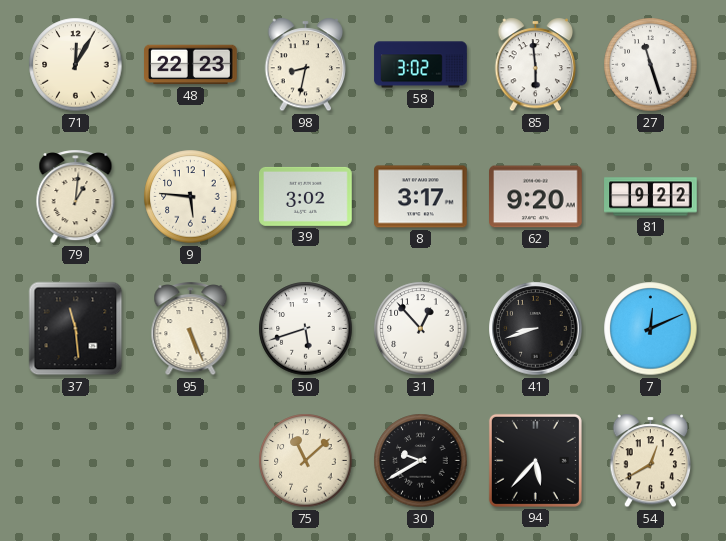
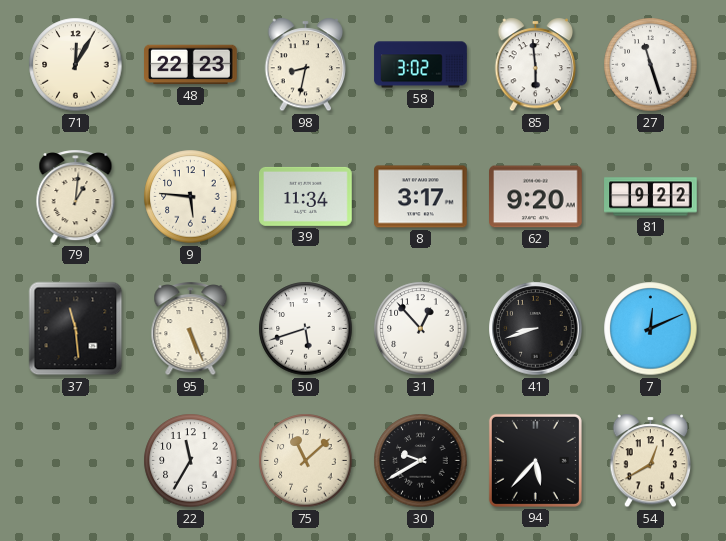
39: 3:02 -> 11:34
22: none -> 11:35
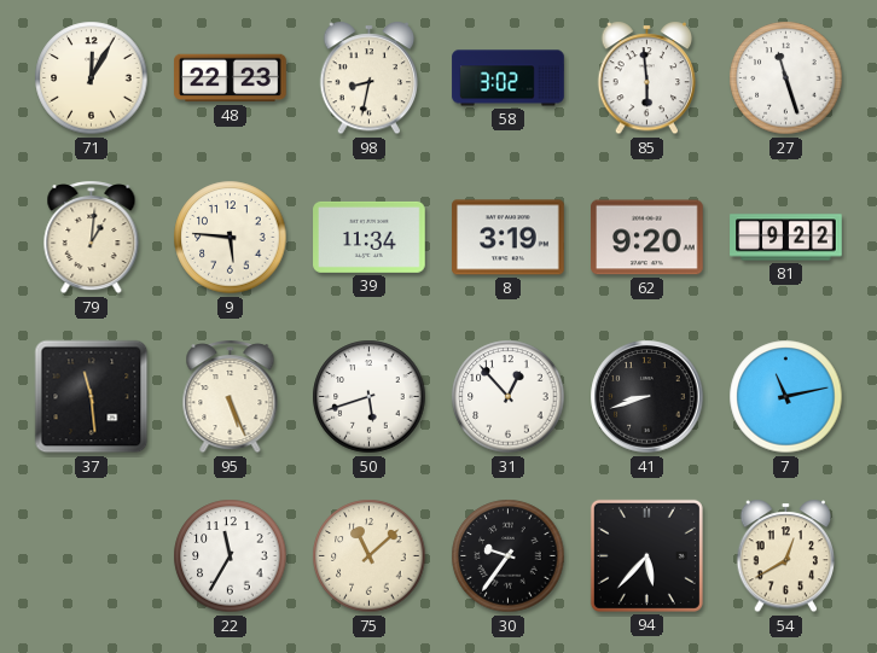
8: 3:17 -> 3:19
7: 12:11 -> 11:13
30: 9:40 -> 9:36
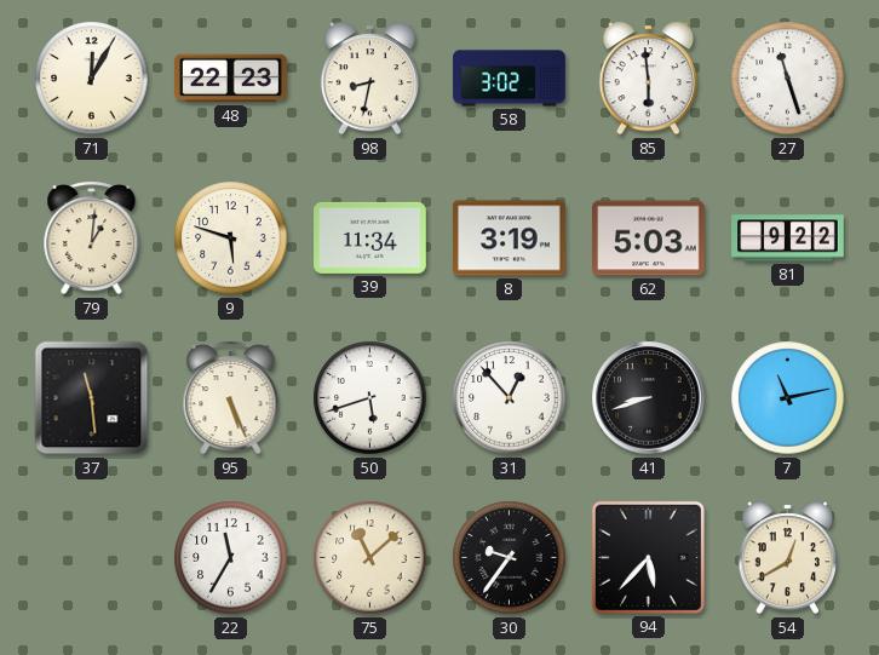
9: 5:46 -> 5:48
62: 9:20 -> 5:03
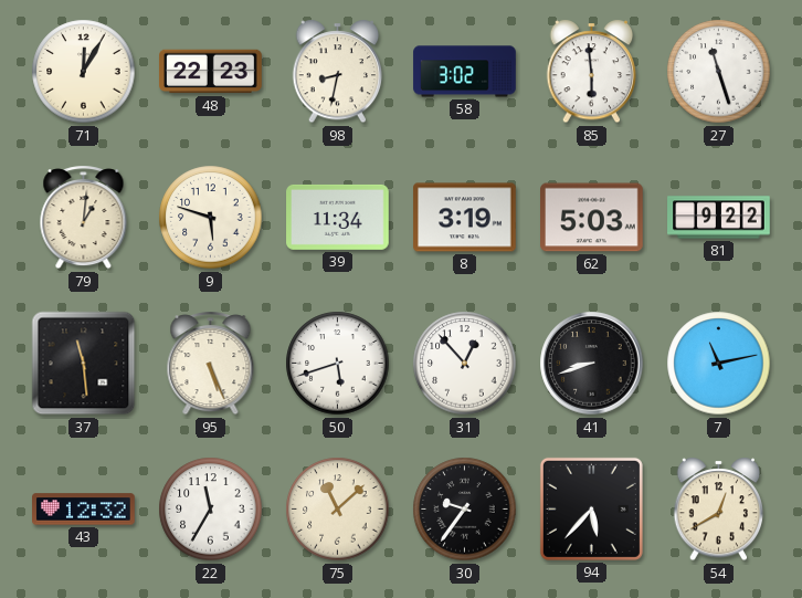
43: none -> 12:32
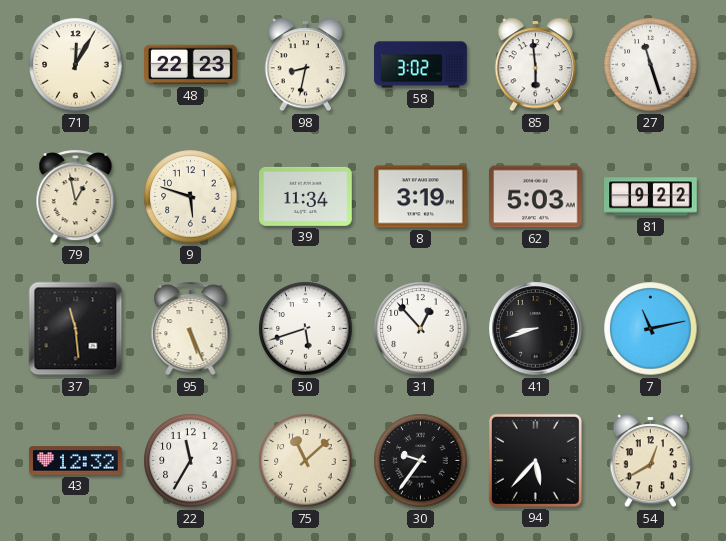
79: 1:01 -> 12:58
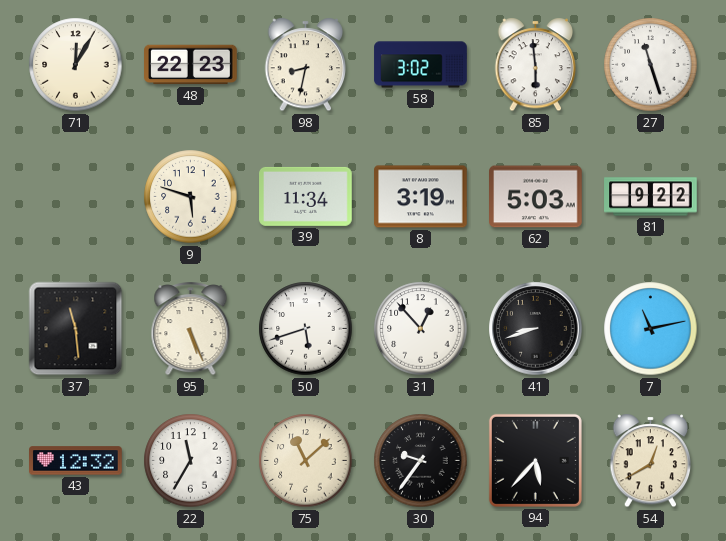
79: 12:58 -> none
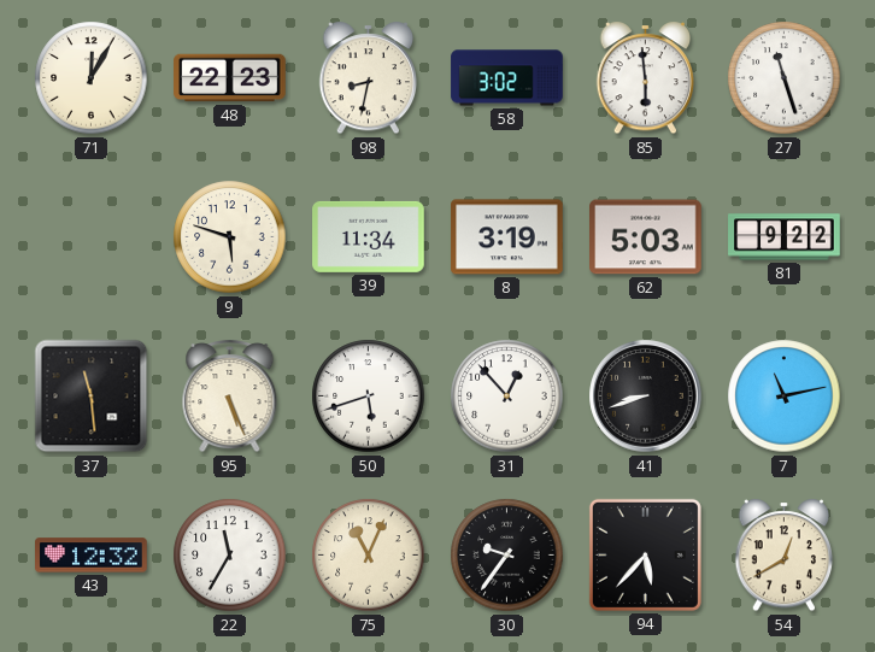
75: 11:08 -> 11:04
